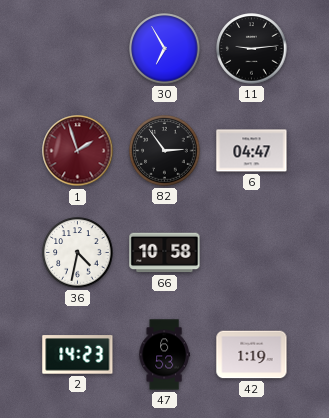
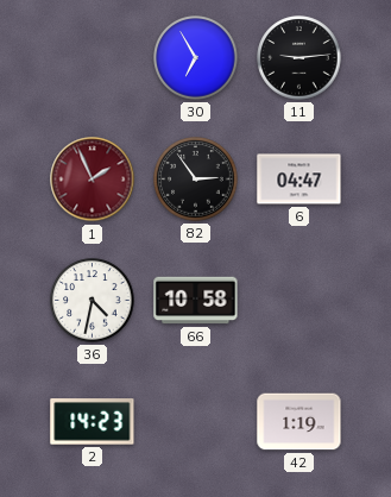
1: 1:57 -> 1:56
47: 6:53 -> none
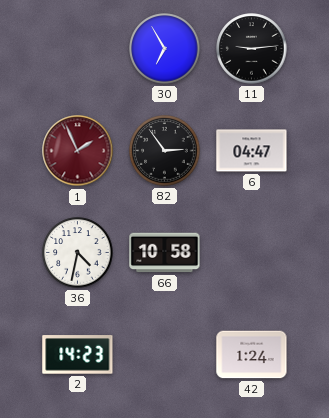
42: 1:19 -> 1:24
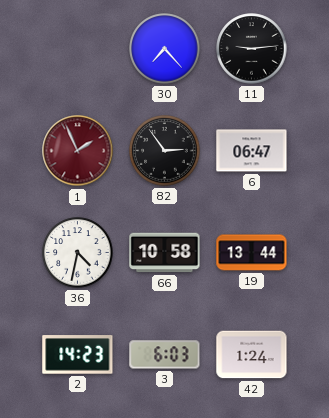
30: 6:55 -> 7:23
6: 04:47 -> 06:47
19: none -> 13:44
3: none -> 6:03
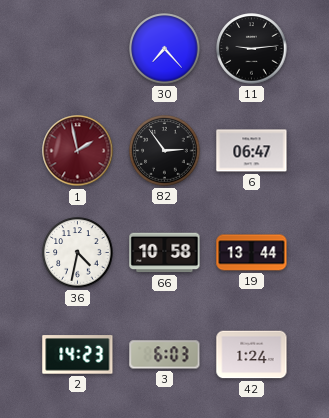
1: 1:56 -> 1:58
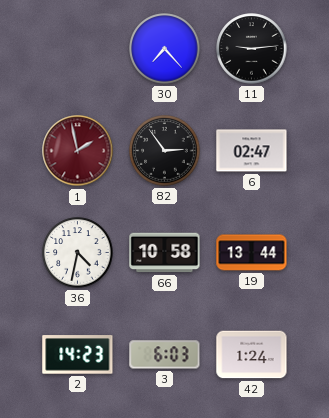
6: 06:47 -> 02:47
